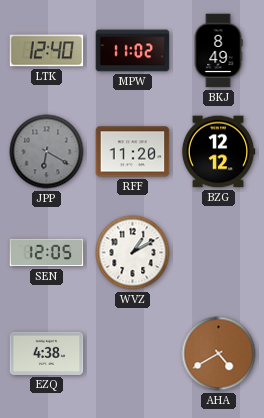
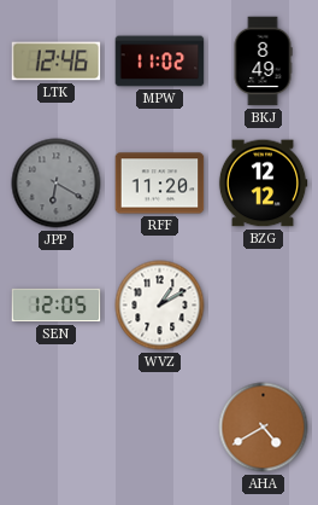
LTK: 12:40 -> 12:46
EZQ: 4:38 -> none
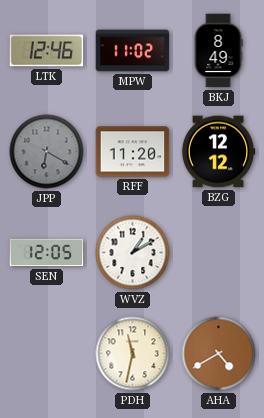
PDH: none -> 11:32
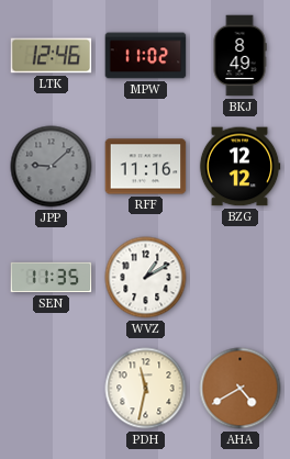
JPP: 6:20 -> 9:08
RFF: 11:20 -> 11:16
SEN: 12:05 -> 11:35
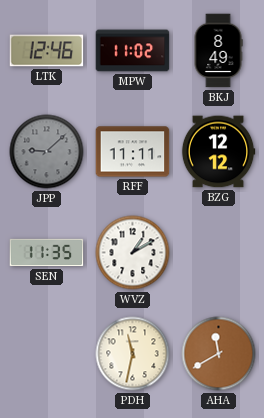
RFF: 11:16 -> 11:11
AHA: 4:40 -> 11:40
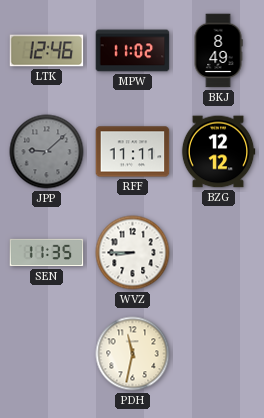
WVZ: 1:10 -> 8:45
AHA: 11:40 -> none
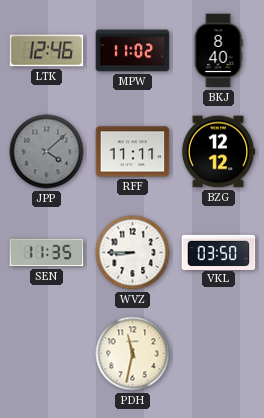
BKJ: 8:49 -> 8:40
JPP: 9:08 -> 4:08
VKL: none -> 03:50
